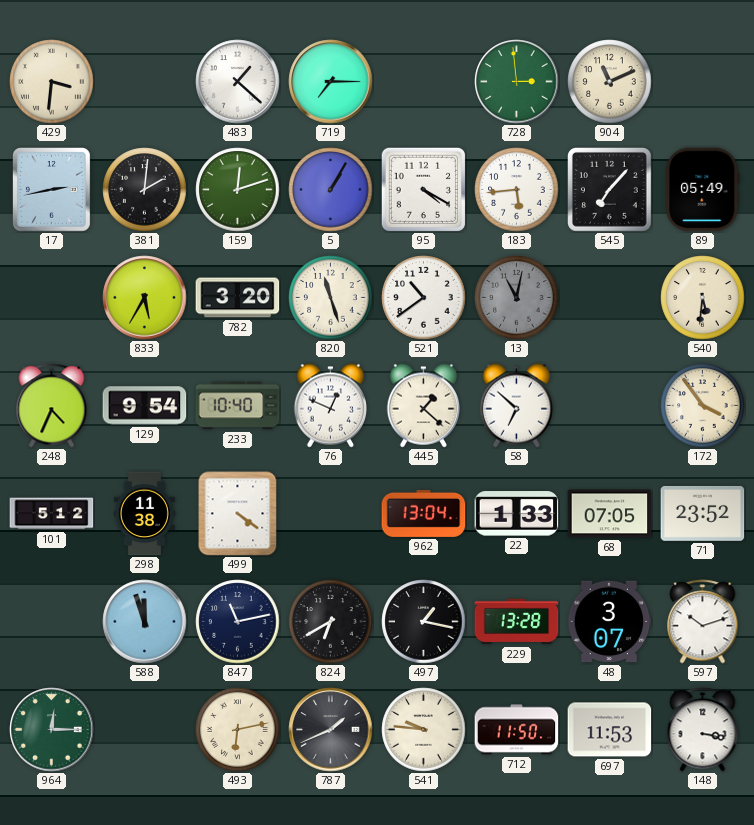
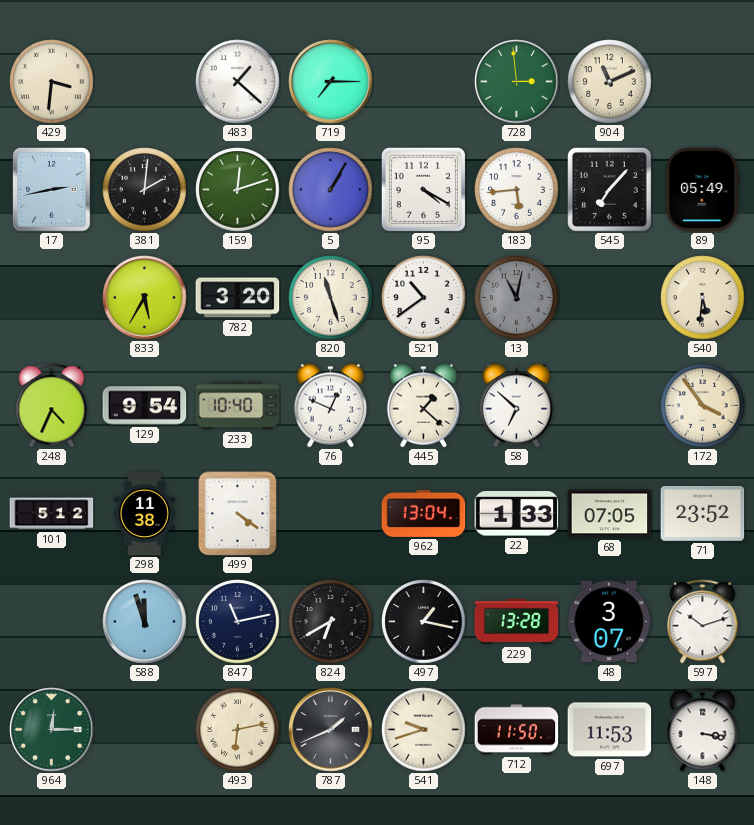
541: 9:46 -> 9:42
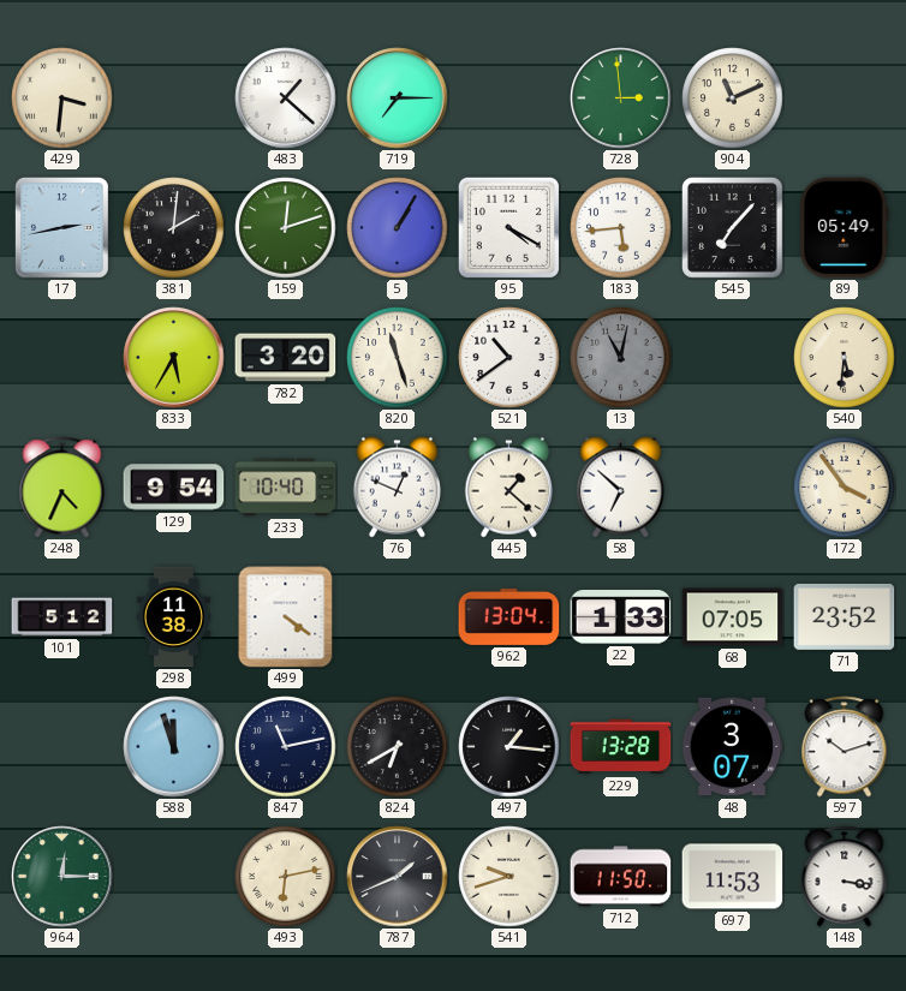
497: 1:17 -> 1:16
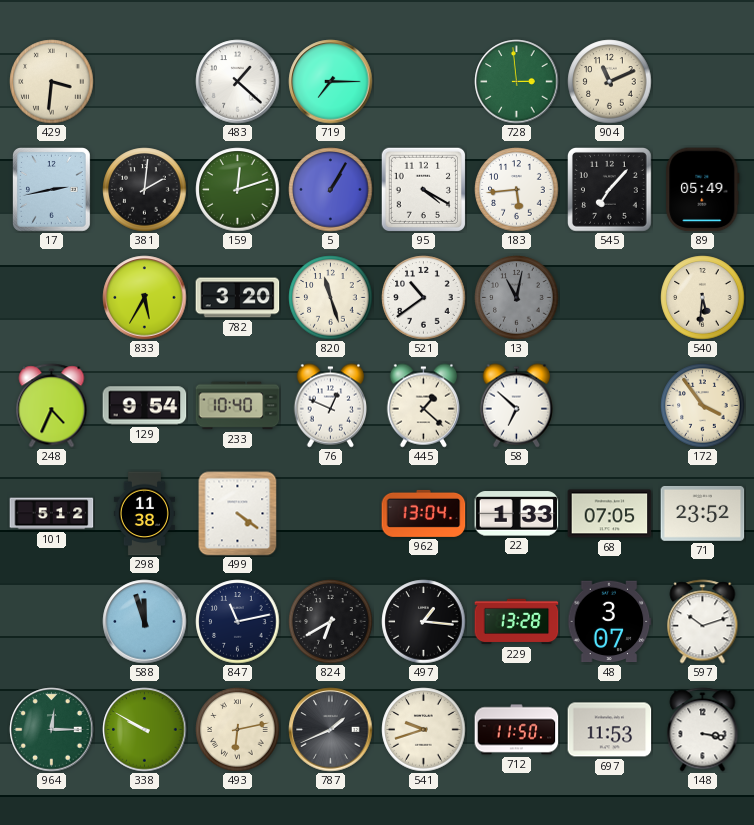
338: none -> 9:50
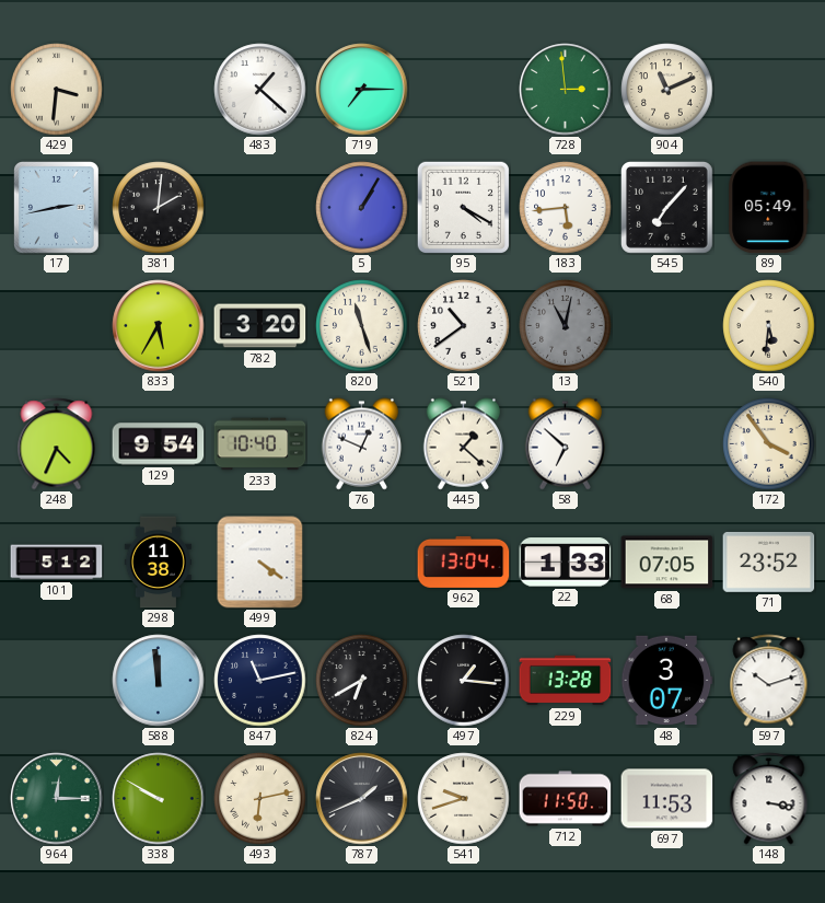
159: 12:12 -> none
588: 11:57 -> 11:59
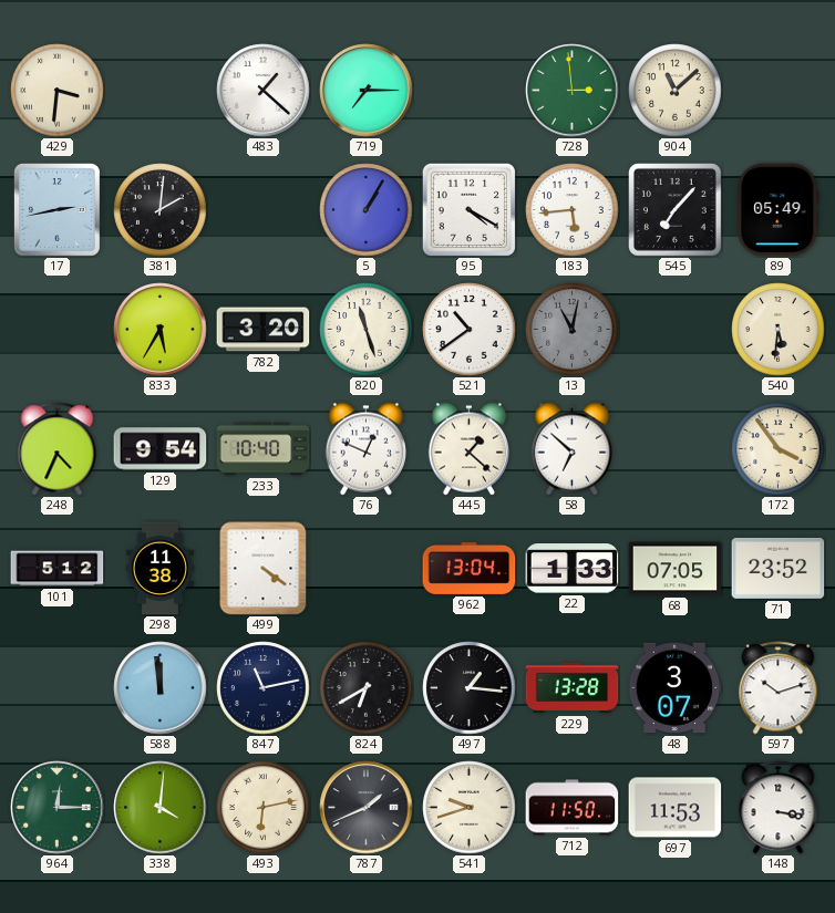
904: 11:11 -> 11:08
338: 9:50 -> 4:01
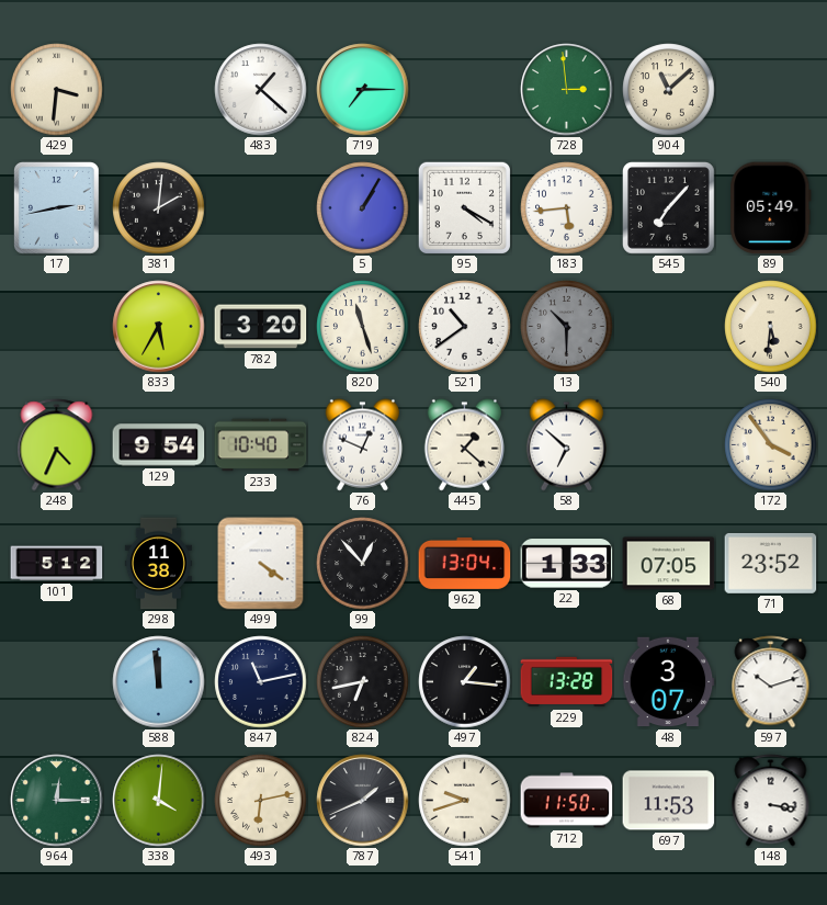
13: 11:02 -> 10:30
99: none -> 12:53
824: 6:40 -> 6:43
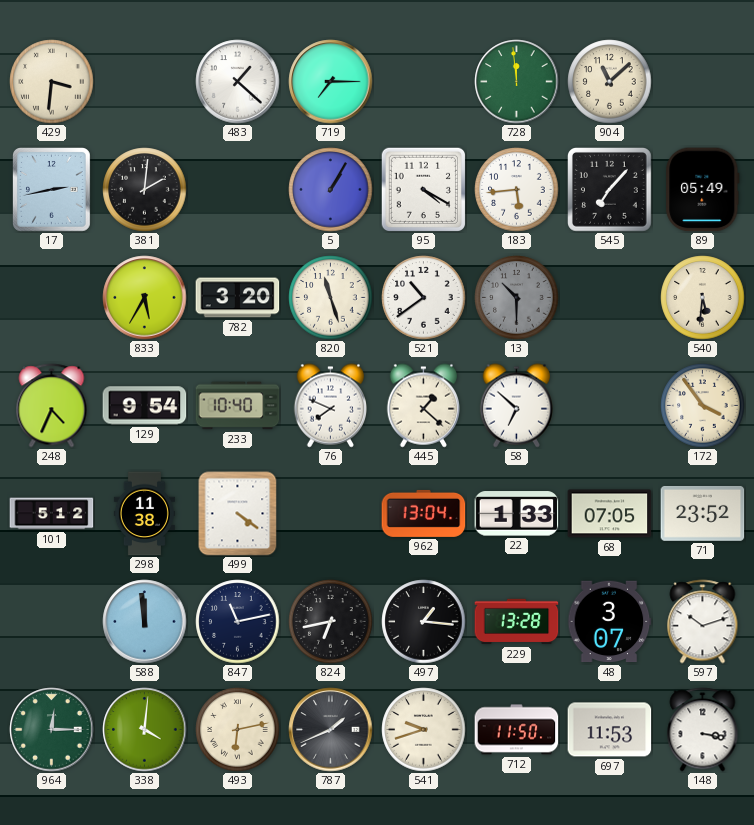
728: 2:59 -> 11:59
76: 12:49 -> 7:49
99: 12:53 -> none
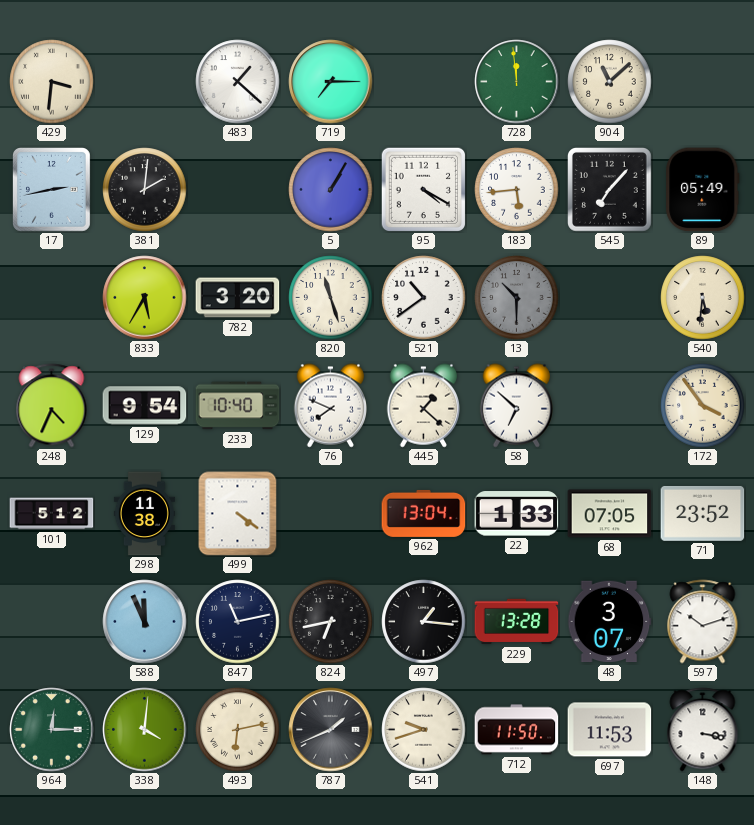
588: 11:59 -> 11:56
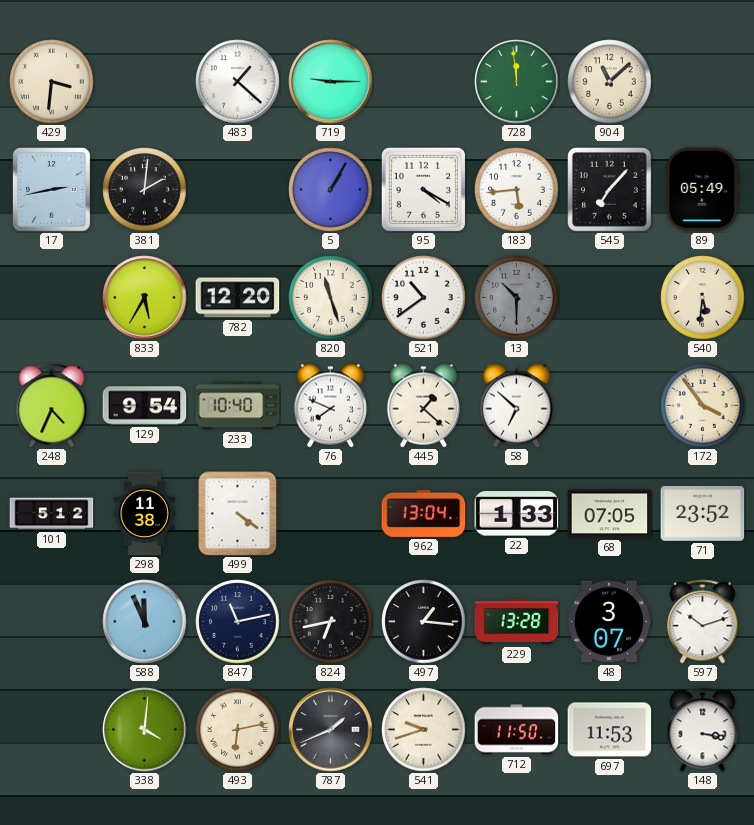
719: 7:15 -> 9:15
782: 3:20 -> 12:20
964: 12:15 -> none
